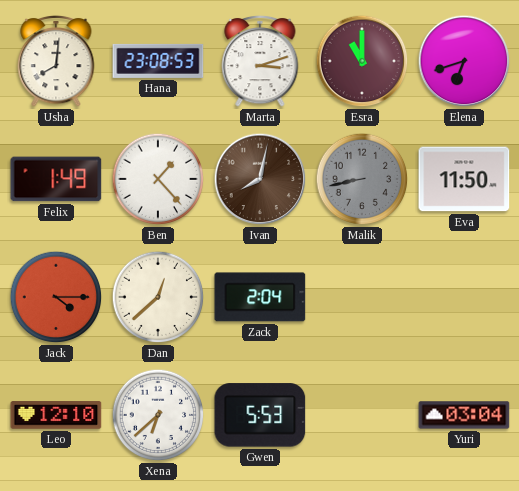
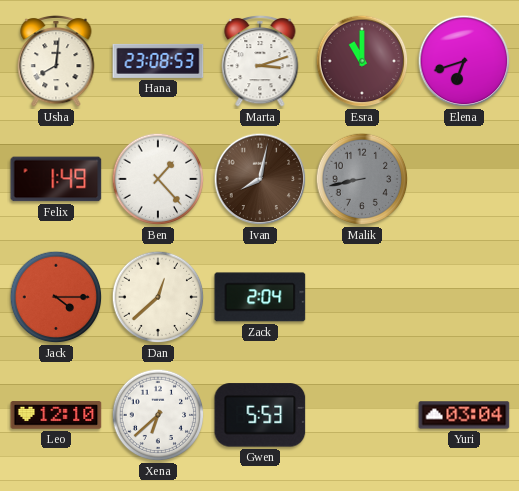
Eva: 11:50 -> none
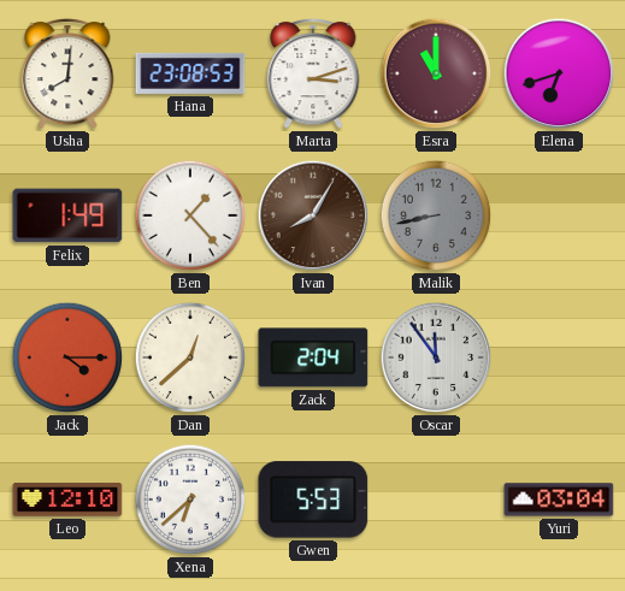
Ivan: 8:02 -> 8:05
Oscar: none -> 11:54
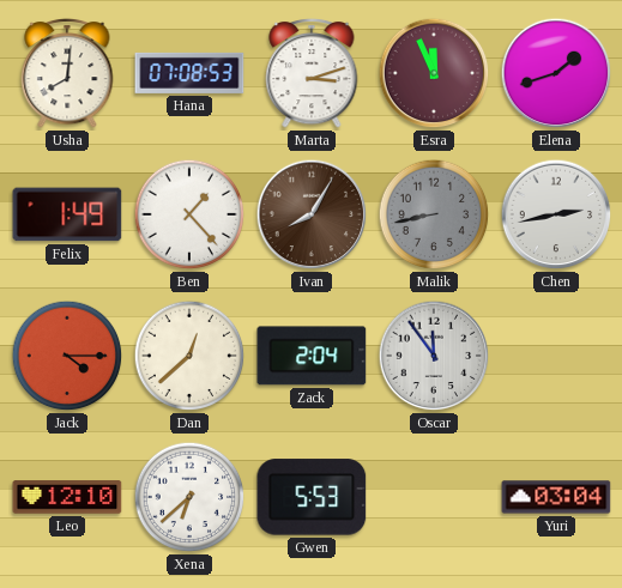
Hana: 23:08 -> 07:08
Esra: 11:00 -> 11:56
Elena: 6:42 -> 1:42
Chen: none -> 2:43
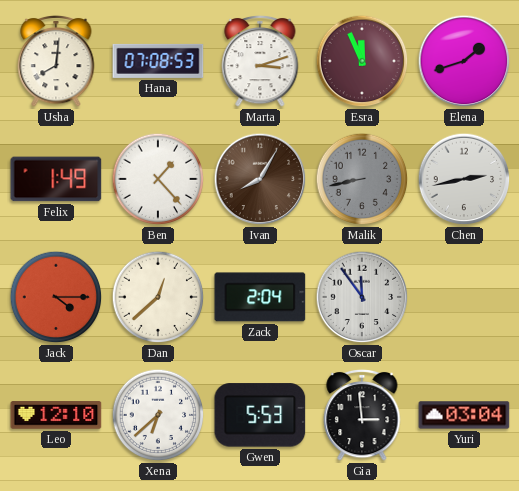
Gia: none -> 2:59
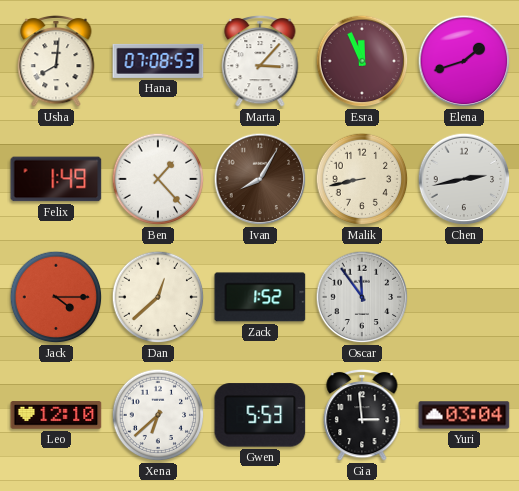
Marta: 3:12 -> 3:07
Malik dial: grey -> cream
Zack: 2:04 -> 1:52
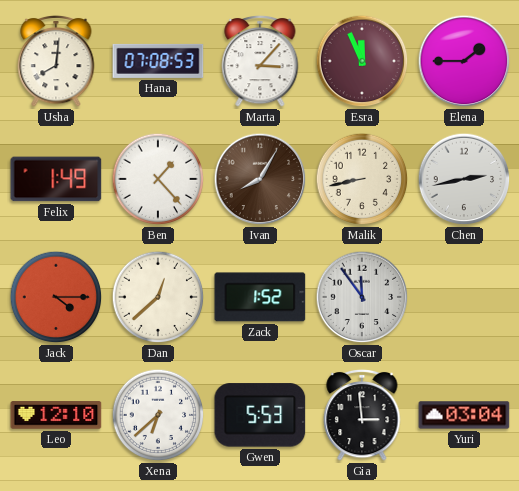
Elena: 1:42 -> 1:45
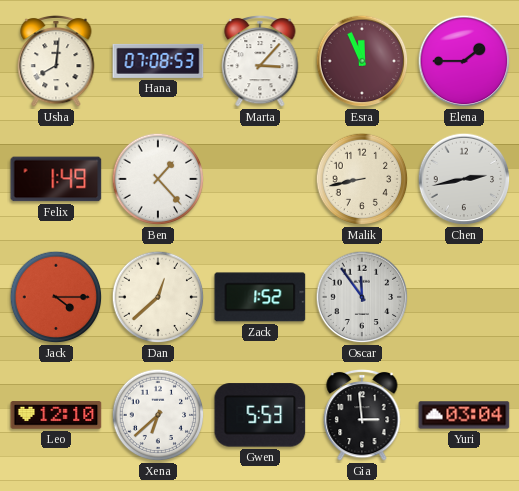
Ivan: 8:05 -> none
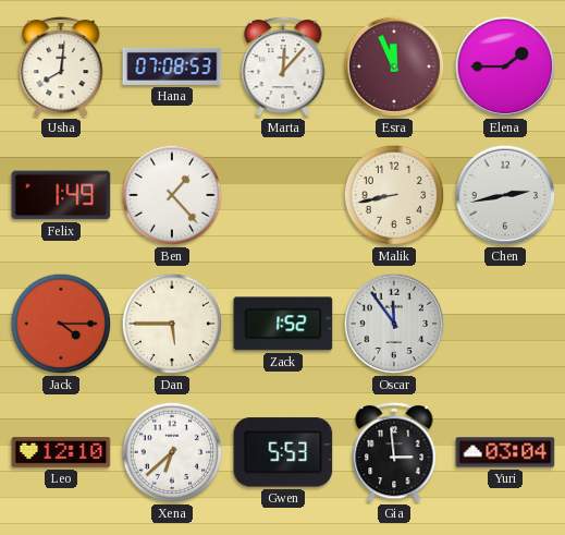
Marta: 3:07 -> 12:07
Dan: 12:38 -> 5:45
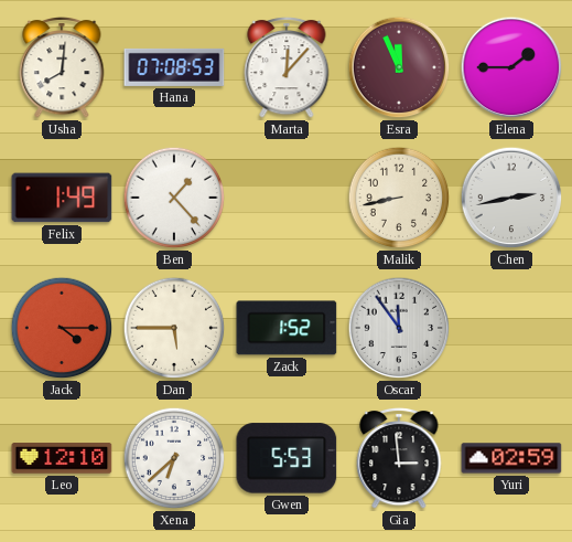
Yuri: 03:04 -> 02:59
